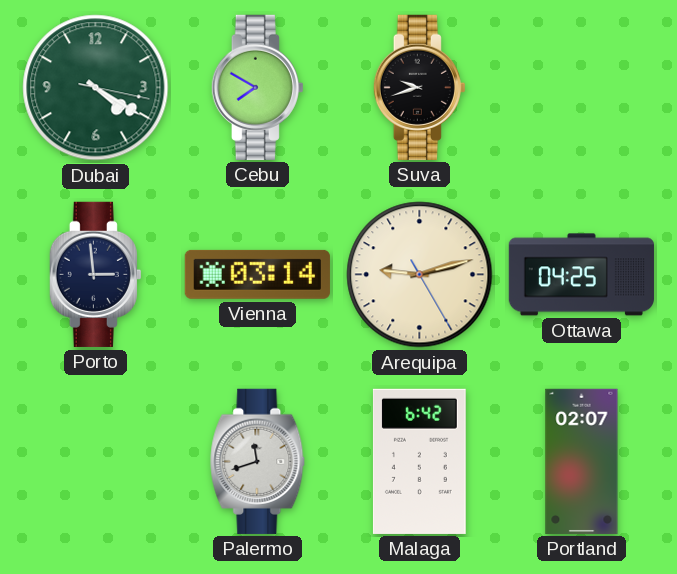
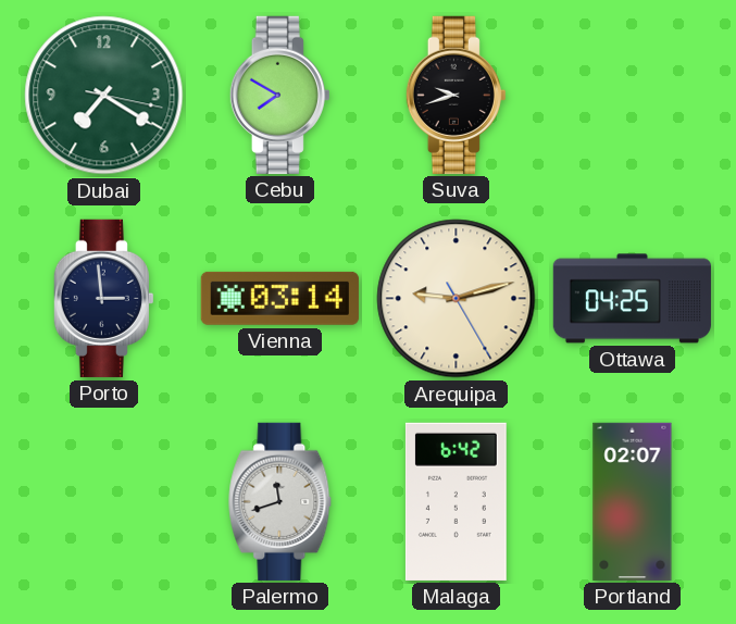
Dubai: 4:20 -> 7:20
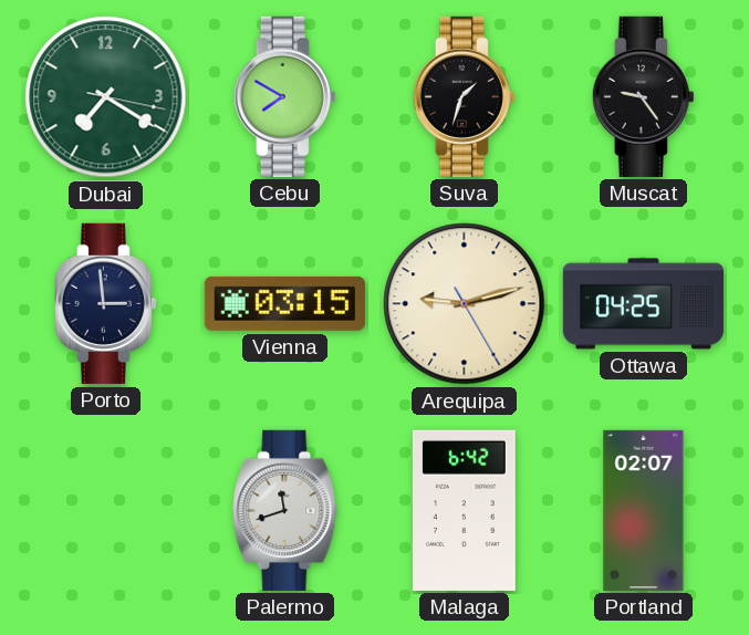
Suva: 9:42 -> 1:33
Muscat: none -> 9:24
Vienna: 03:14 -> 03:15
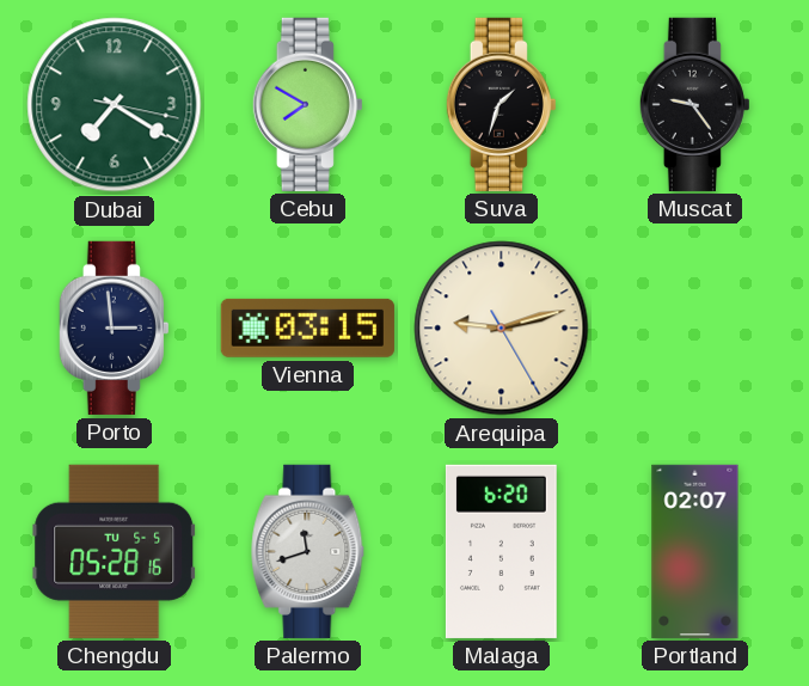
Ottawa: 04:25 -> none
Chengdu: none -> 05:28
Malaga: 6:42 -> 6:20
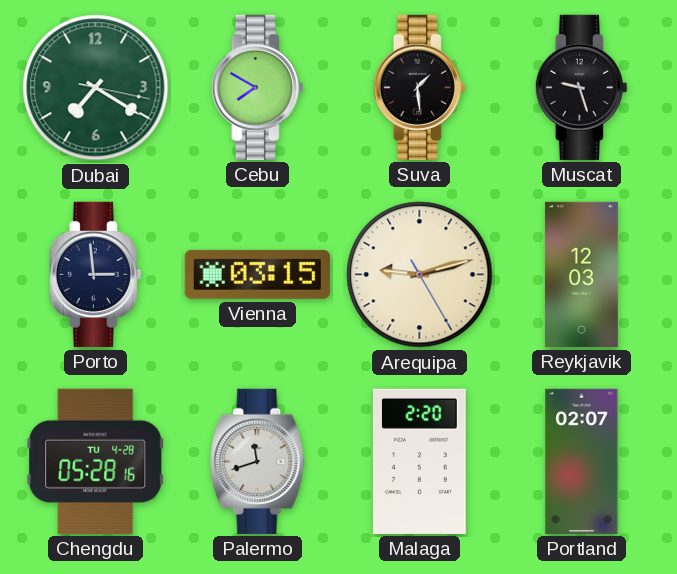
Suva: 1:33 -> 1:29
Muscat: 9:24 -> 9:27
Reykjavik: none -> 12:03
Chengdu date: TU 5-5 -> TU 4-28
Malaga: 6:20 -> 2:20
